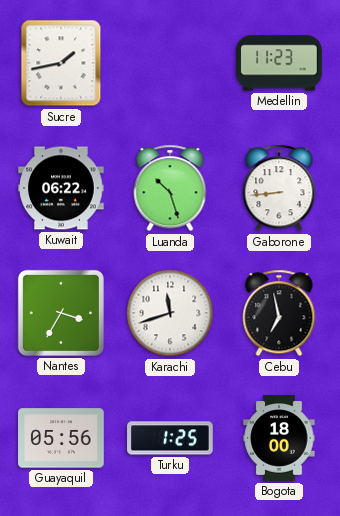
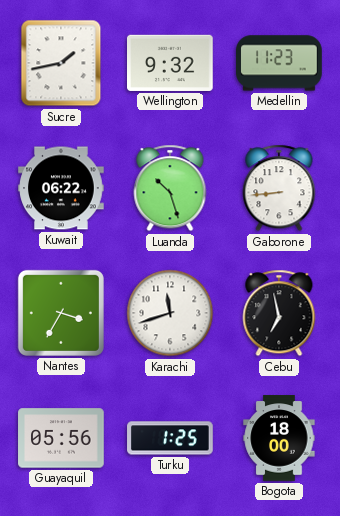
Wellington: none -> 9:32
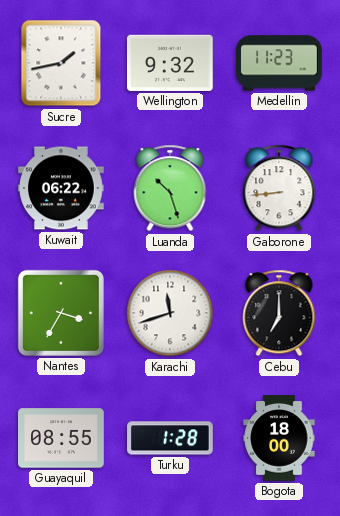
Cebu: 6:58 -> 7:00
Guayaquil: 05:56 -> 08:55
Turku: 1:25 -> 1:28
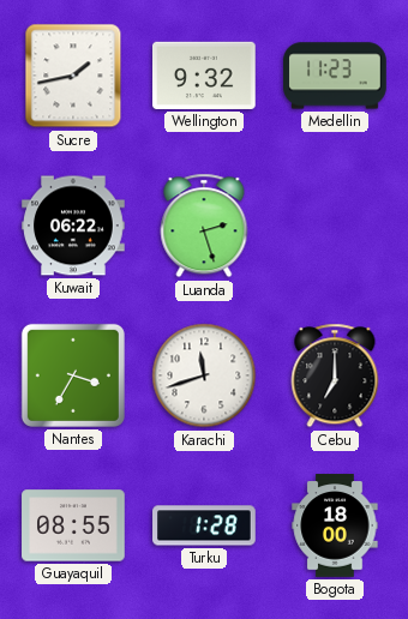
Luanda: 10:27 -> 2:27
Gaborone: 8:44 -> none
